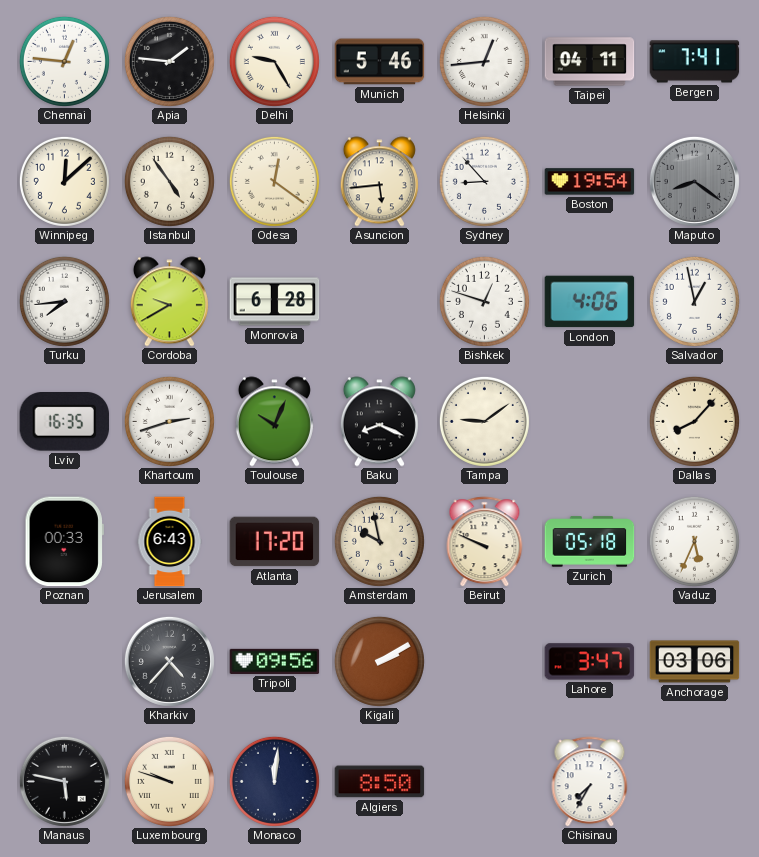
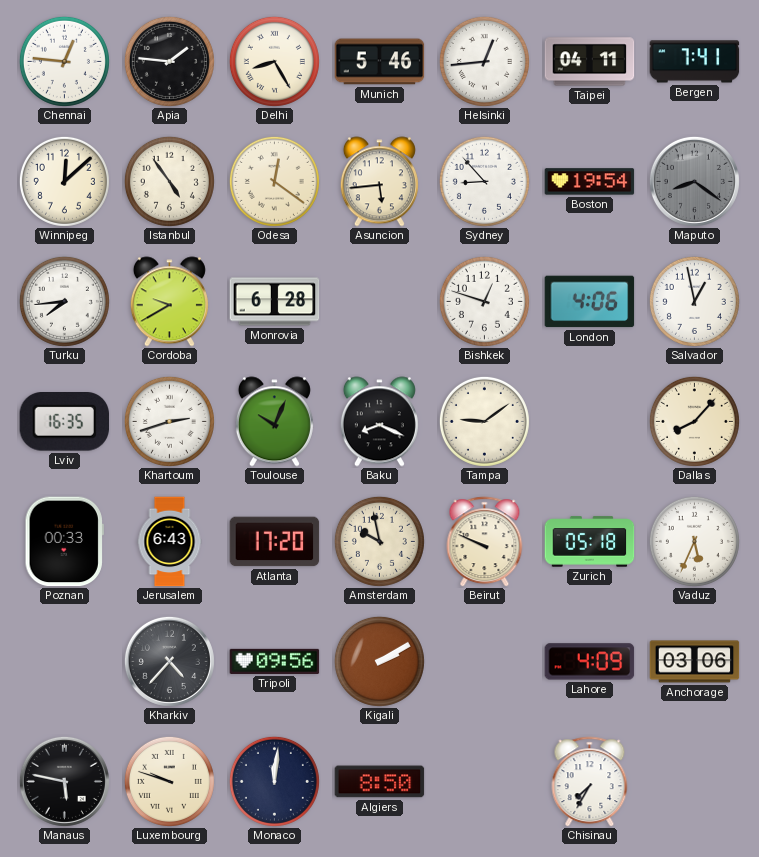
Delhi: 9:25 -> 8:25
Lahore: 3:47 -> 4:09
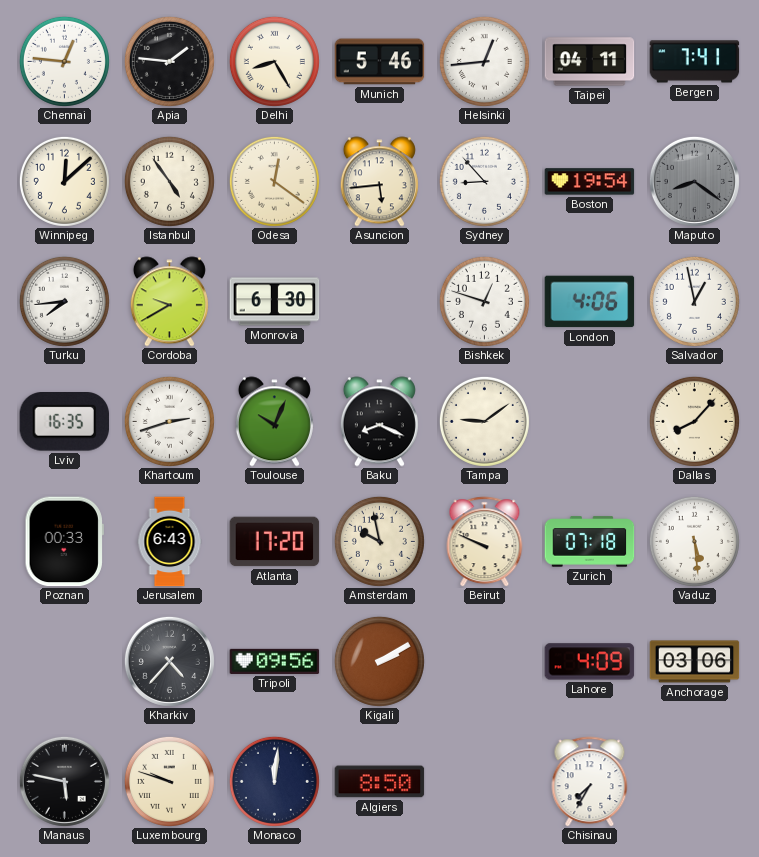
Monrovia: 6:28 -> 6:30
Zurich: 05:18 -> 07:18
Vaduz: 5:34 -> 5:29
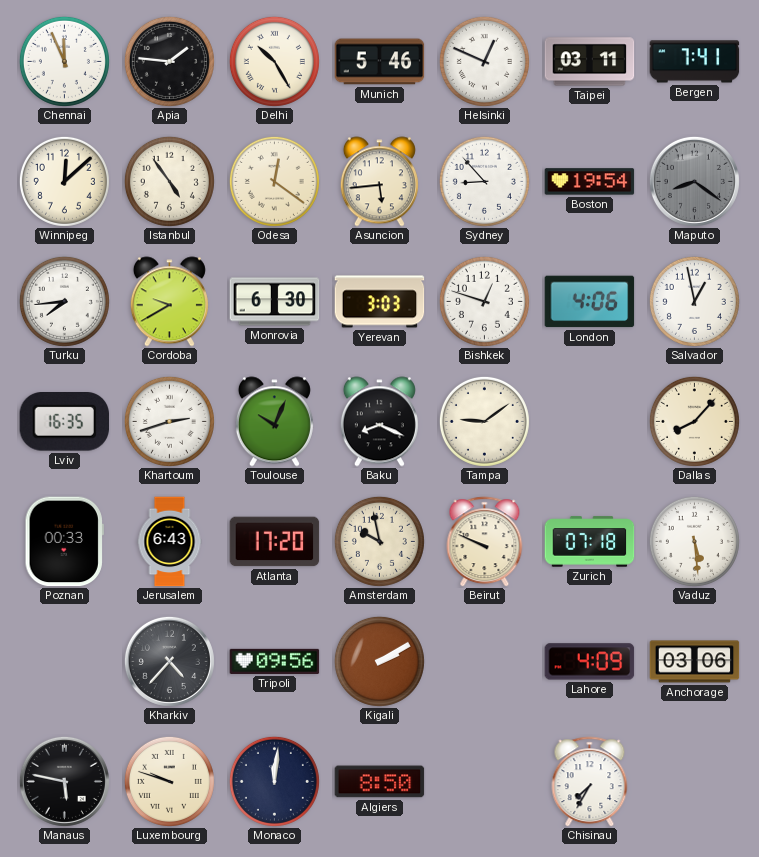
Chennai: 12:46 -> 11:56
Delhi: 8:25 -> 10:25
Helsinki: 12:44 -> 12:49
Taipei: 04:11 -> 03:11
Yerevan: none -> 3:03
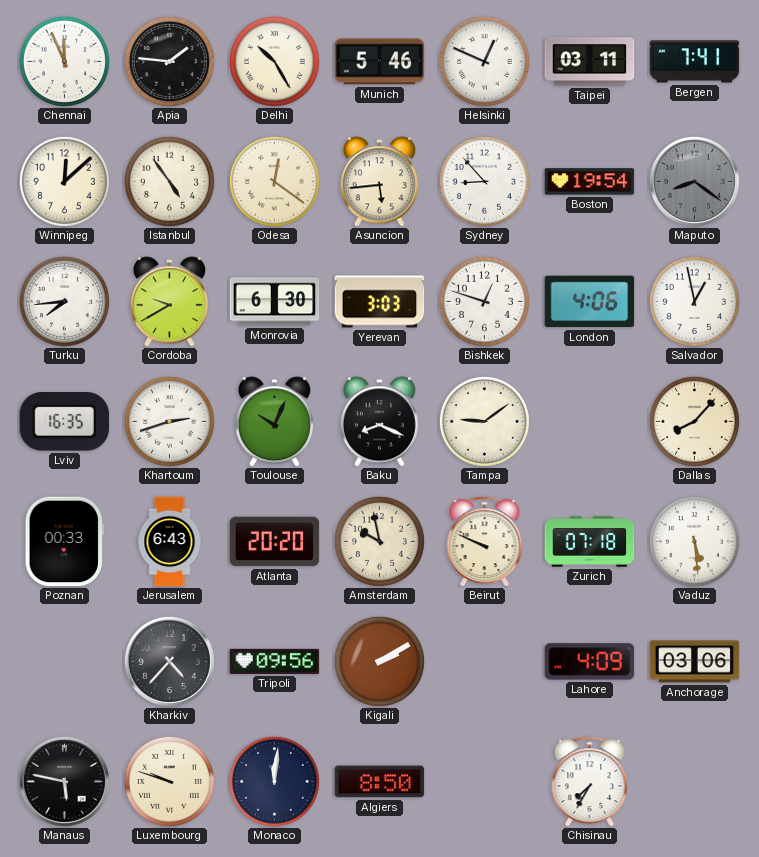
Atlanta: 17:20 -> 20:20
